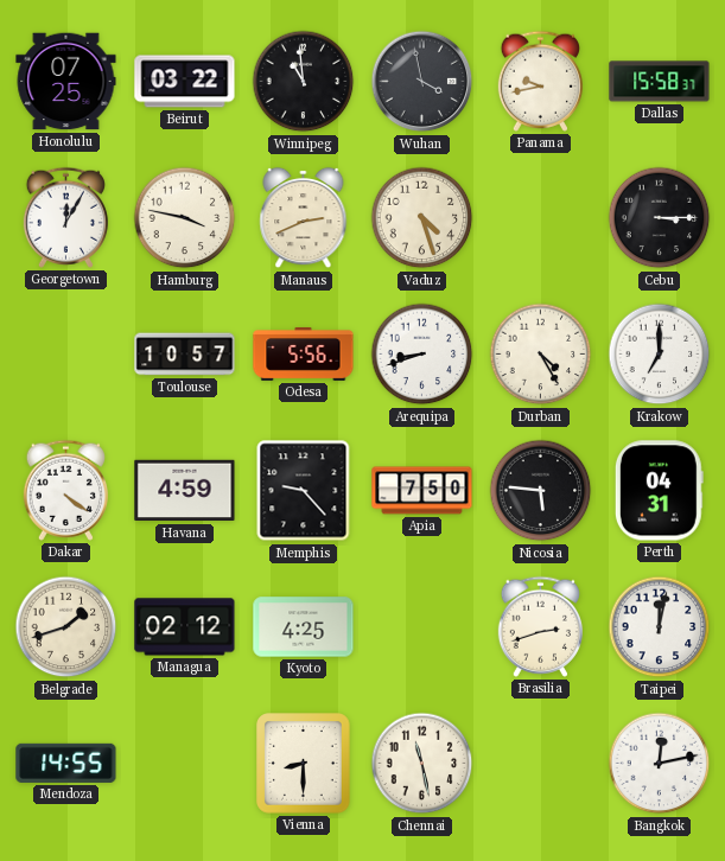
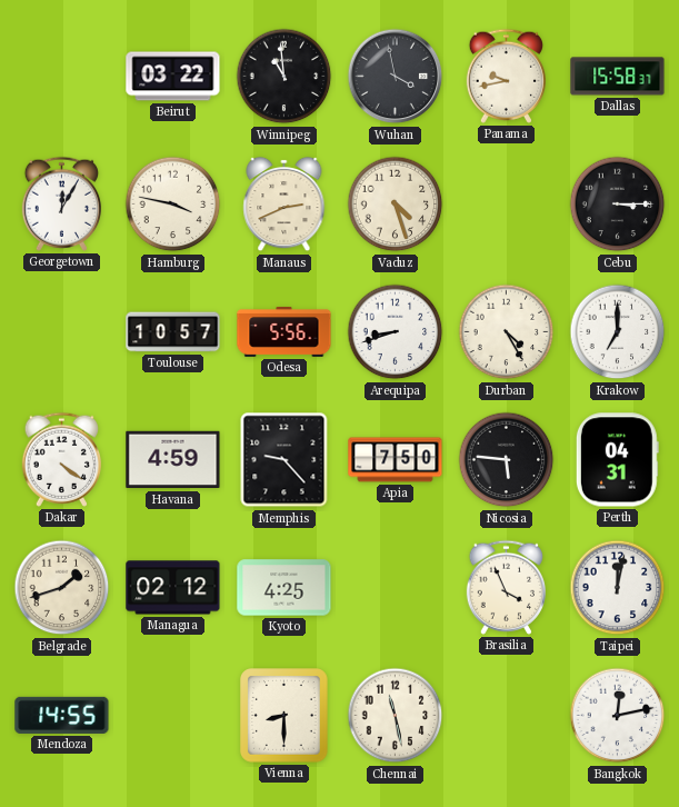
Honolulu: 07:25 -> none
Brasilia: 2:42 -> 3:56
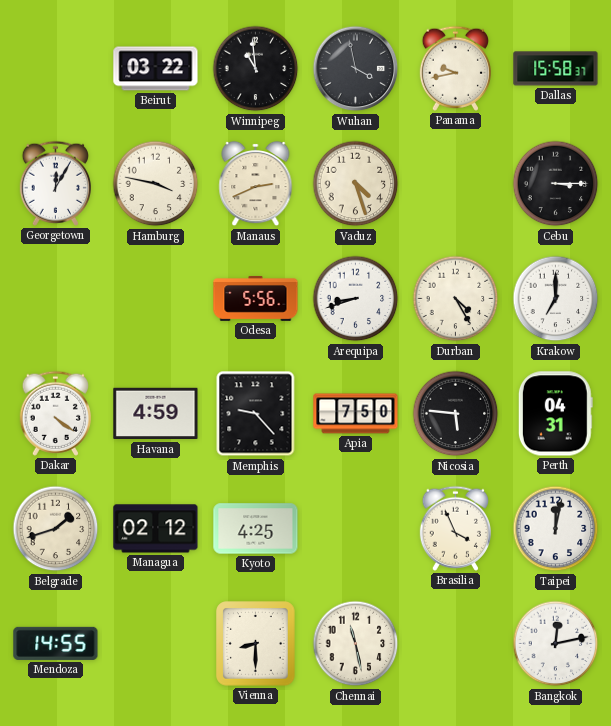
Toulouse: 10:57 -> none
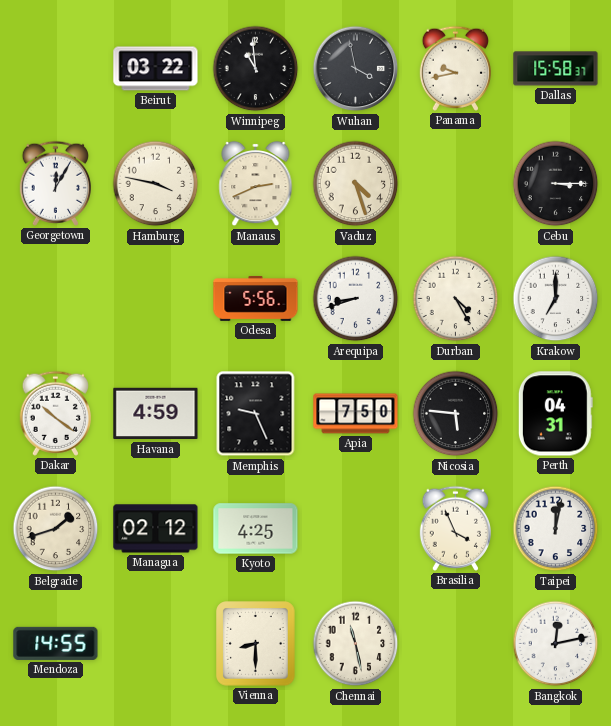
Dakar: 4:21 -> 10:21
Memphis: 9:23 -> 9:26
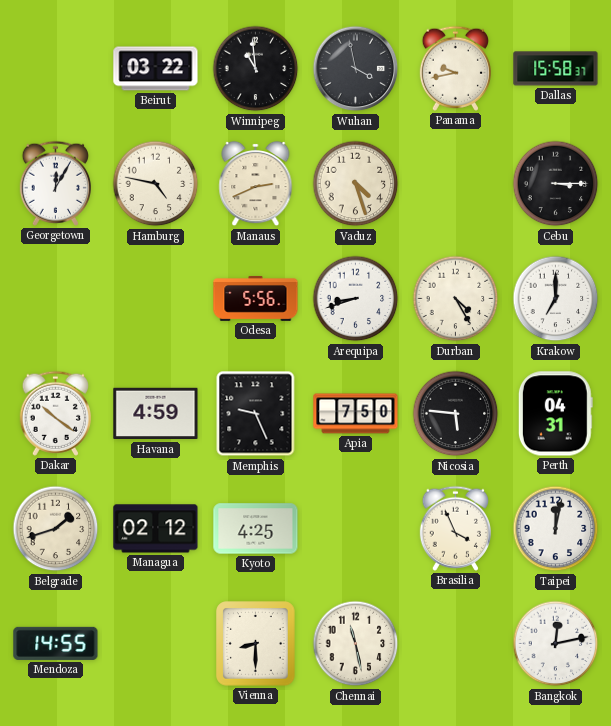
Hamburg: 3:47 -> 4:47
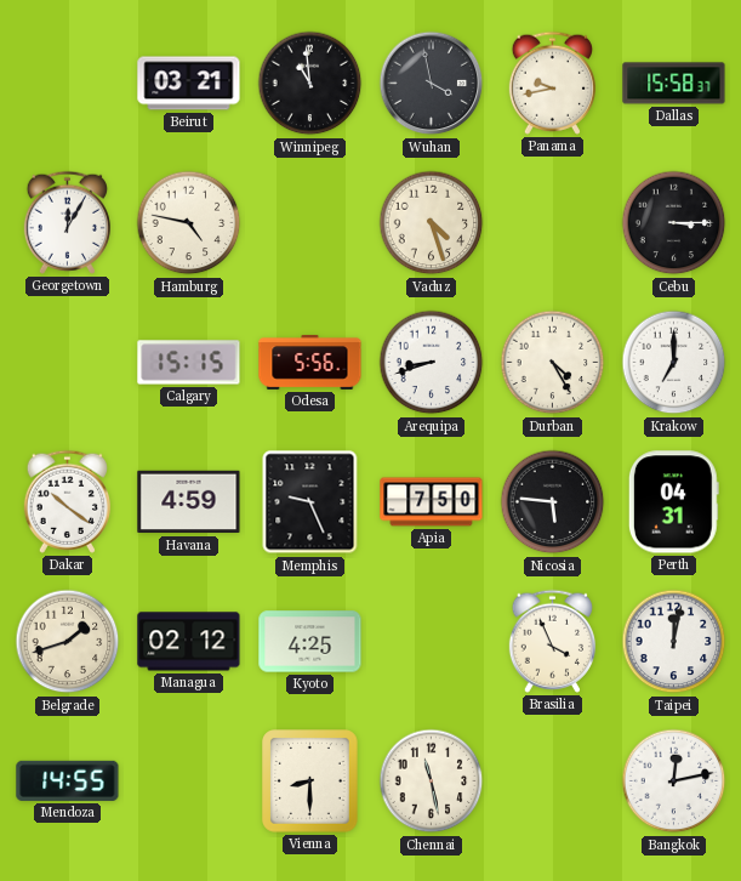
Beirut: 03:22 -> 03:21
Manaus: 2:41 -> none
Calgary: none -> 15:15
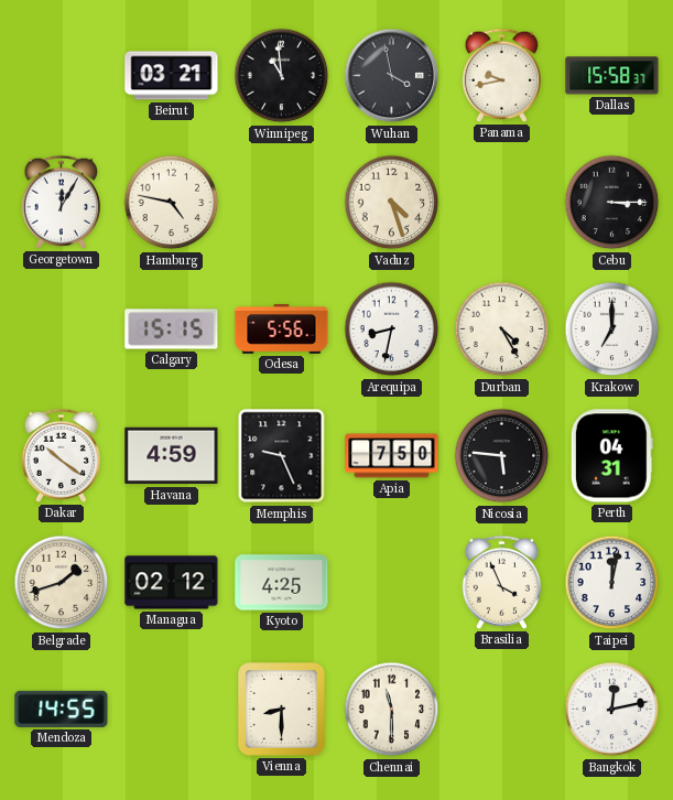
Arequipa: 8:42 -> 8:32
Chennai: 11:28 -> 11:30
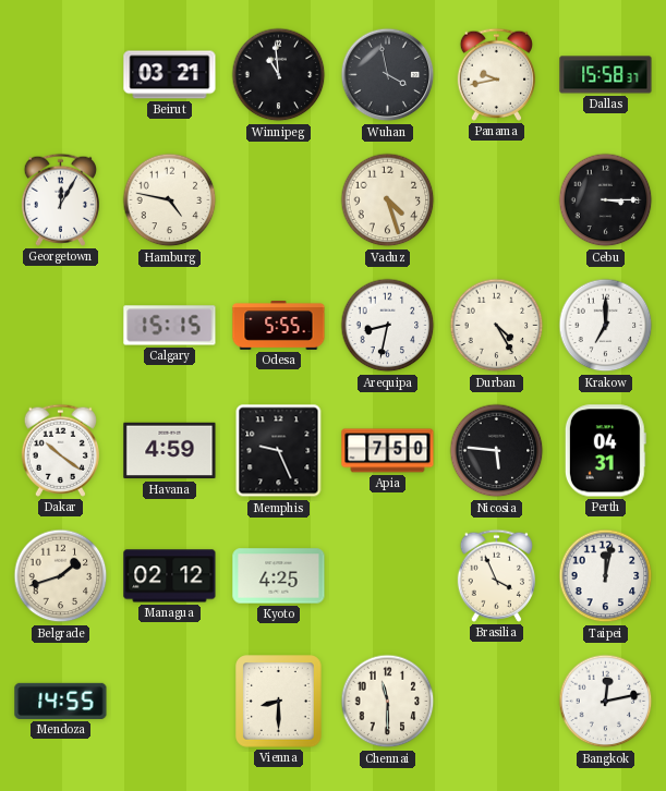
Odesa: 5:56 -> 5:55
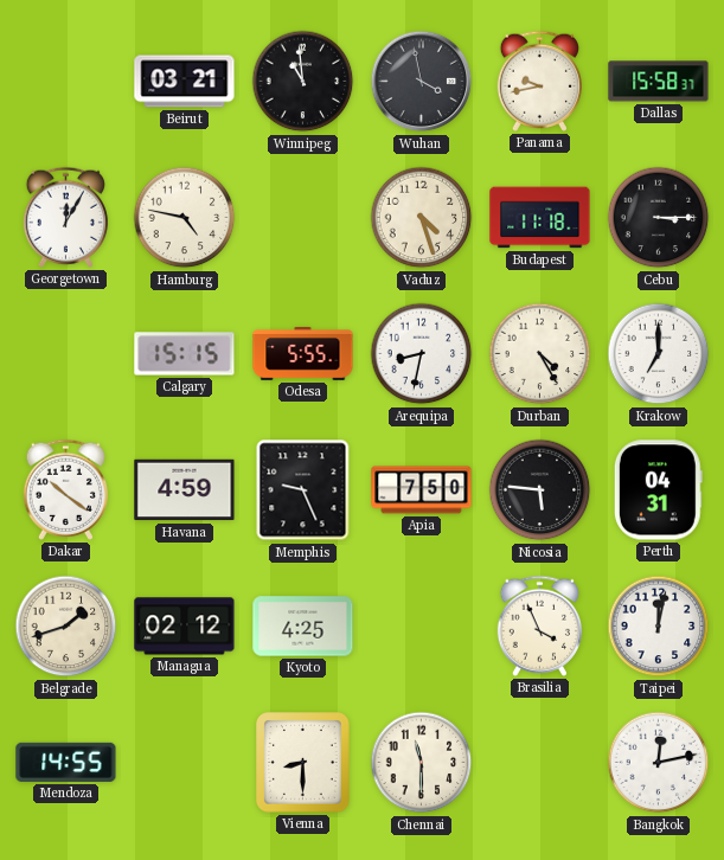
Budapest: none -> 11:18
